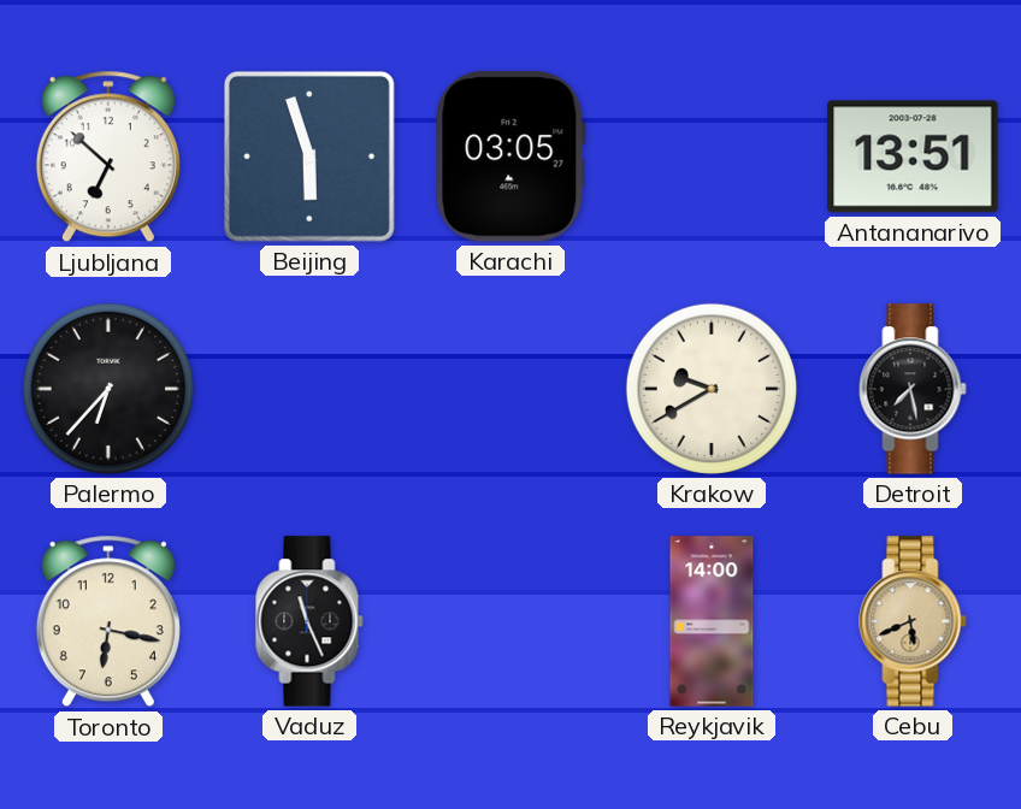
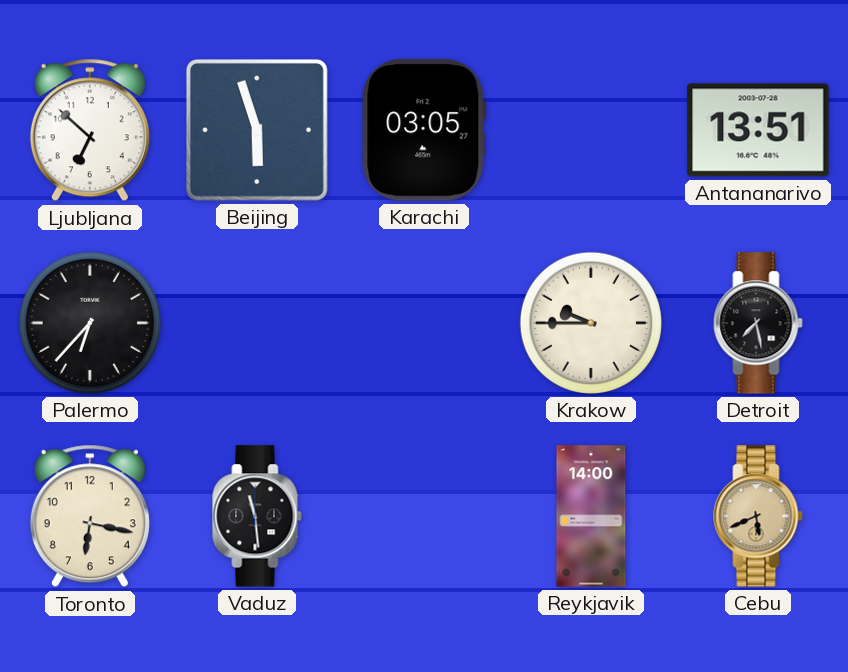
Krakow: 9:40 -> 9:45
Vaduz: 11:26 -> 11:29
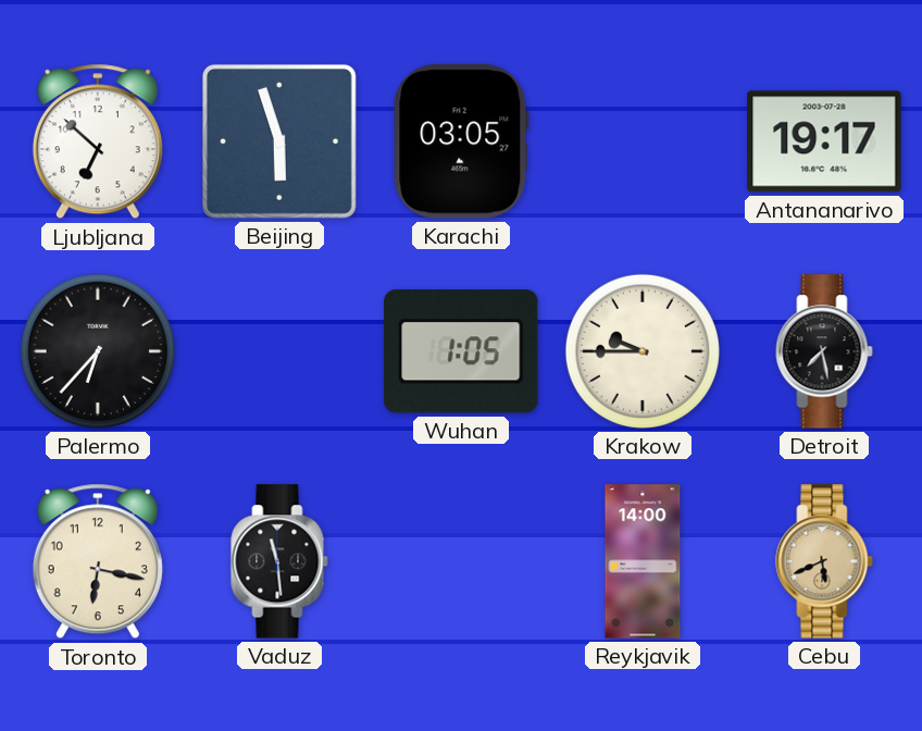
Antananarivo: 13:51 -> 19:17
Wuhan: none -> 1:05
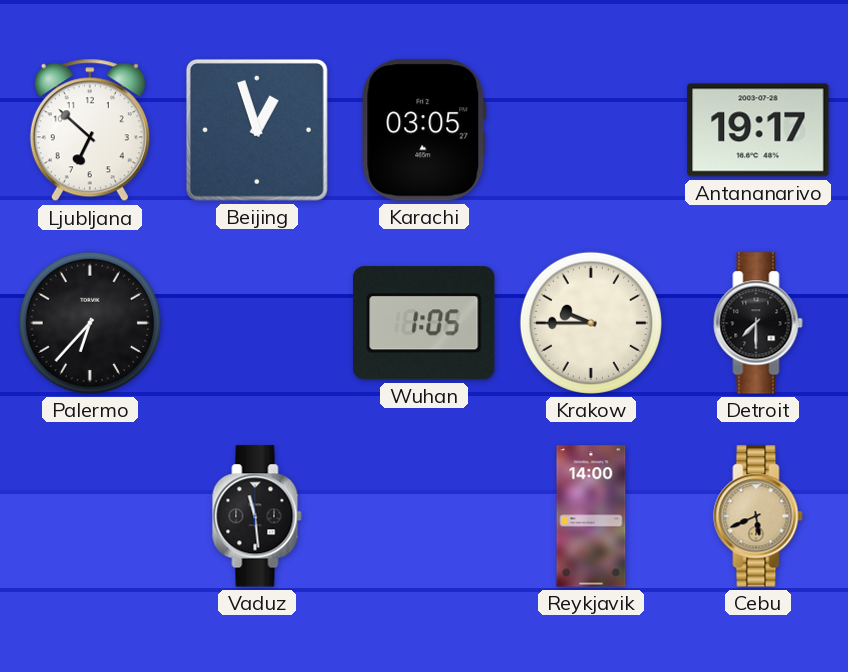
Beijing: 5:57 -> 12:57
Detroit: 7:28 -> 7:30
Toronto: 6:17 -> none
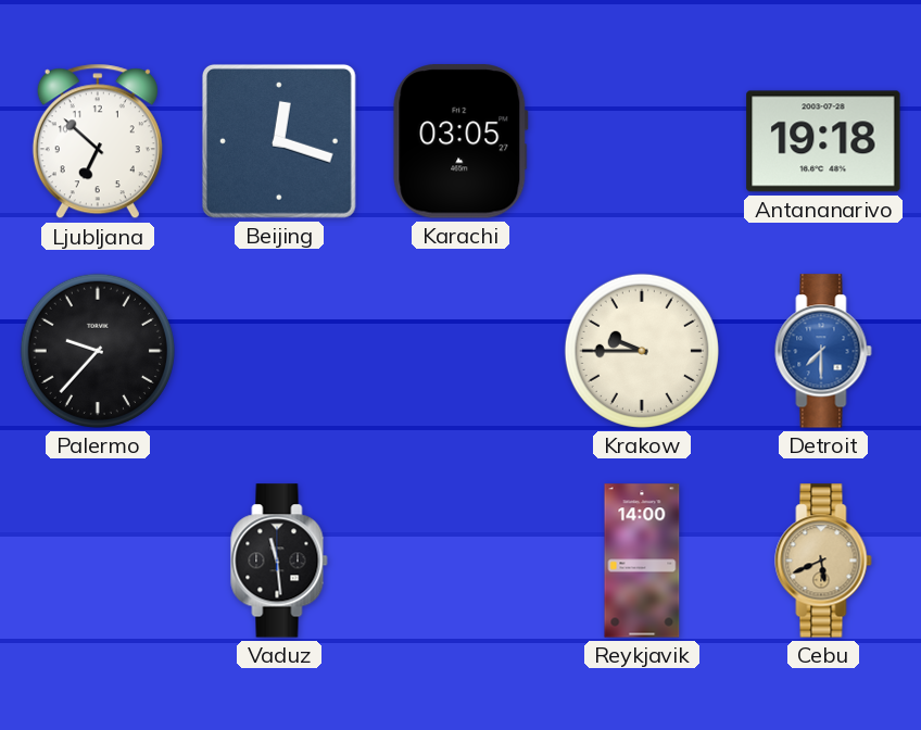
Beijing: 12:57 -> 12:18
Antananarivo: 19:17 -> 19:18
Palermo: 6:37 -> 9:37
Wuhan: 1:05 -> none
Detroit dial: black -> blue
